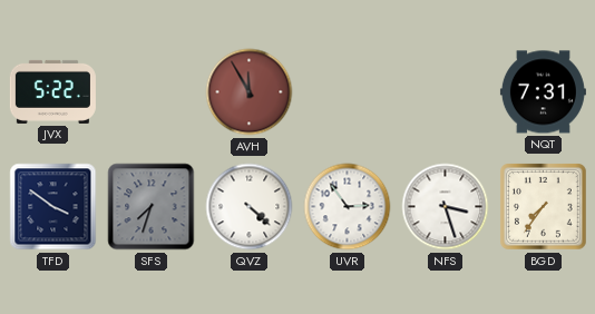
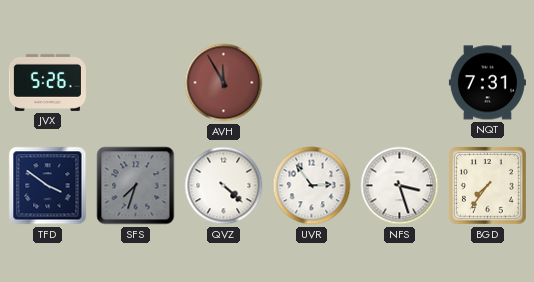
JVX: 5:22 -> 5:26
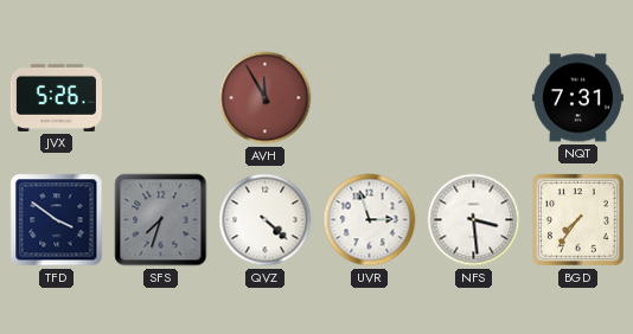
UVR: 2:54 -> 2:57
NFS: 3:27 -> 3:29
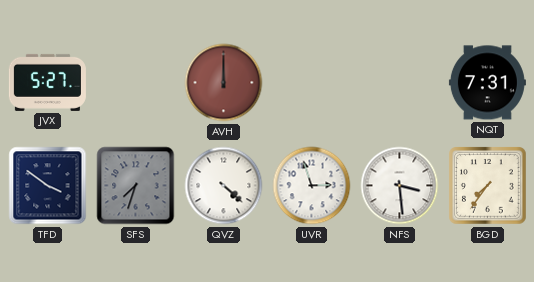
JVX: 5:26 -> 5:27
AVH: 11:55 -> 12:00
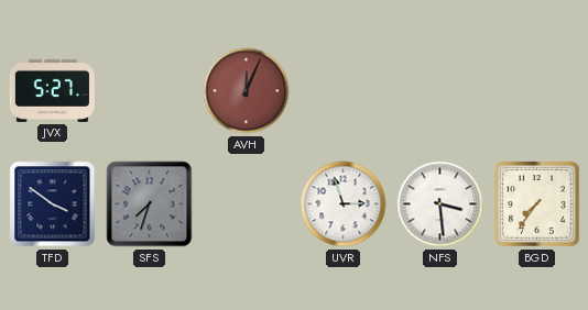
AVH: 12:00 -> 12:04
NQT: 7:31 -> none
QVZ: 4:22 -> none
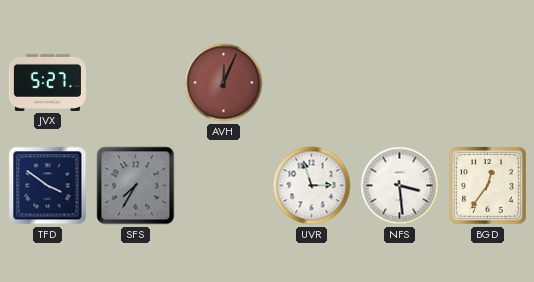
SFS: 7:33 -> 7:35
BGD: 7:36 -> 12:36
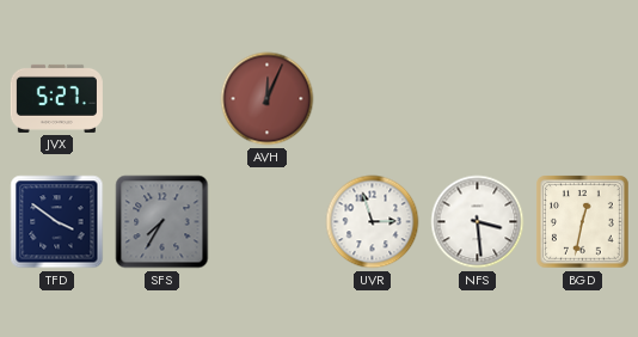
BGD: 12:36 -> 12:32
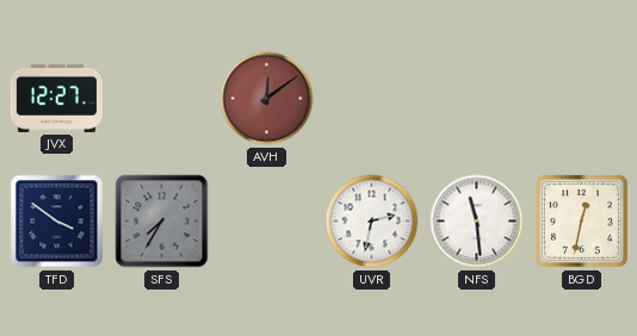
JVX: 5:27 -> 12:27
AVH: 12:04 -> 12:09
UVR: 2:57 -> 2:32
NFS: 3:29 -> 11:29
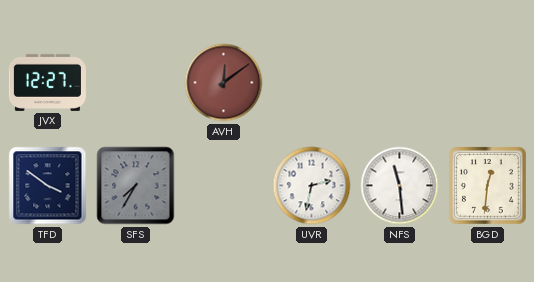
BGD: 12:32 -> 12:31
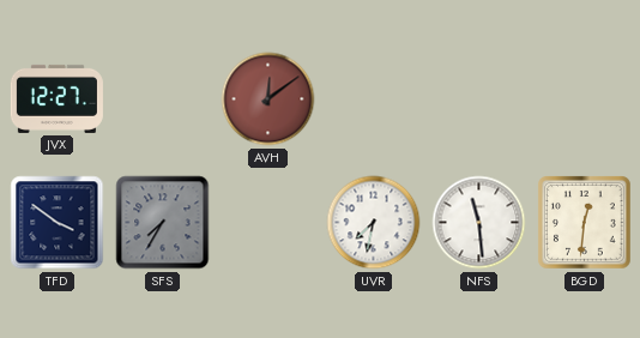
UVR: 2:32 -> 7:32
